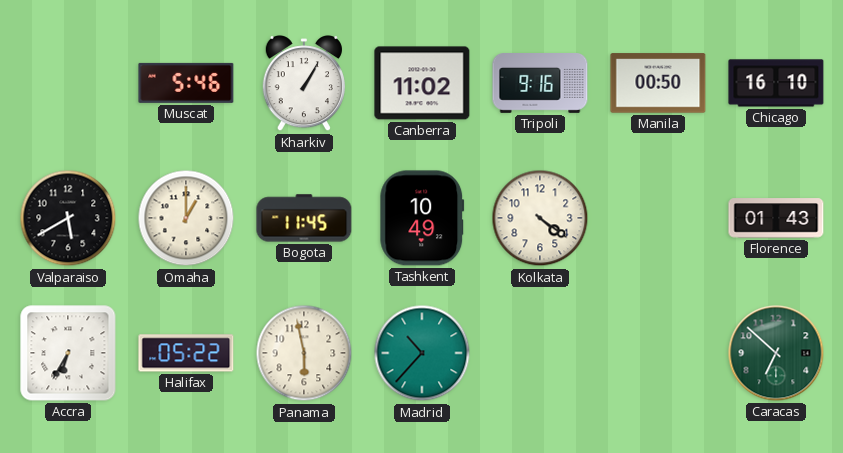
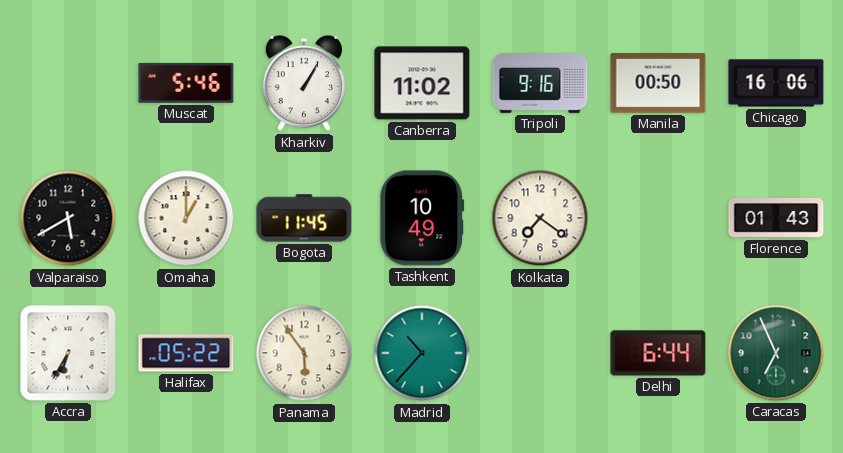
Chicago: 16:10 -> 16:06
Kolkata: 4:21 -> 7:21
Panama: 5:58 -> 5:54
Delhi: none -> 6:44
Caracas: 6:52 -> 6:56
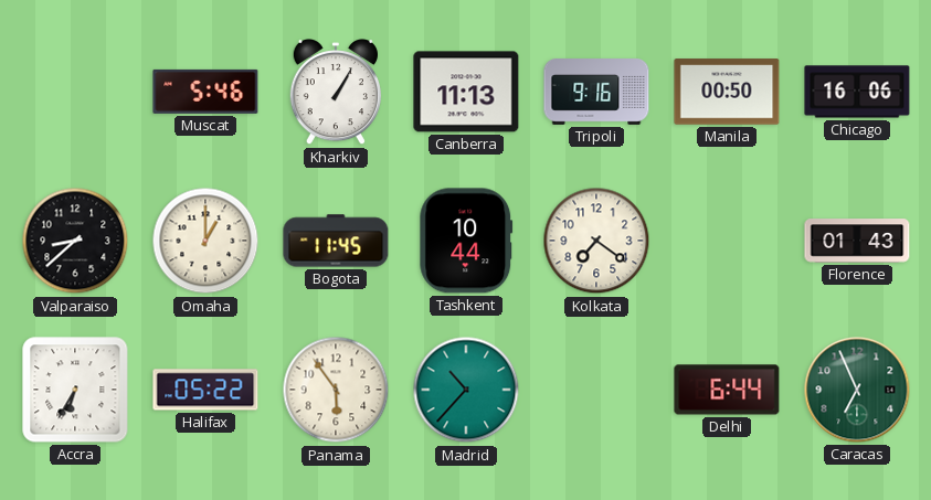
Canberra: 11:02 -> 11:13
Valparaiso: 5:40 -> 8:38
Tashkent: 10:49 -> 10:44
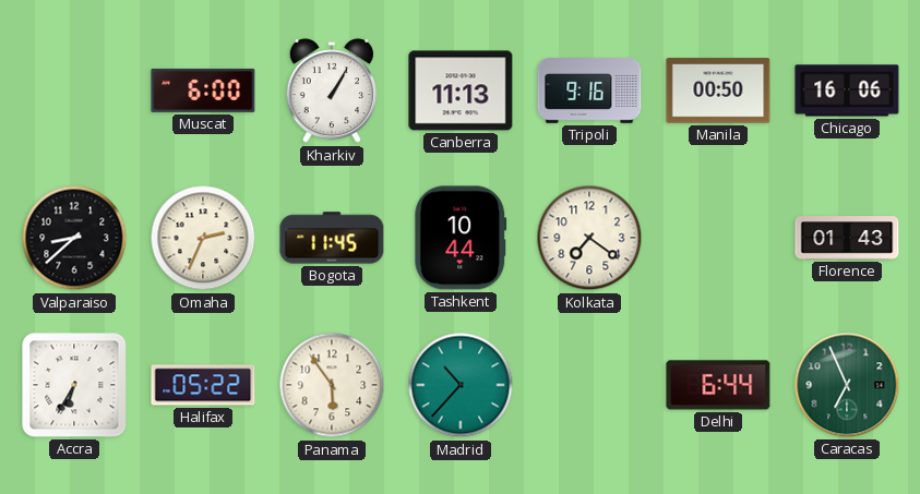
Muscat: 5:46 -> 6:00
Omaha: 1:00 -> 2:34
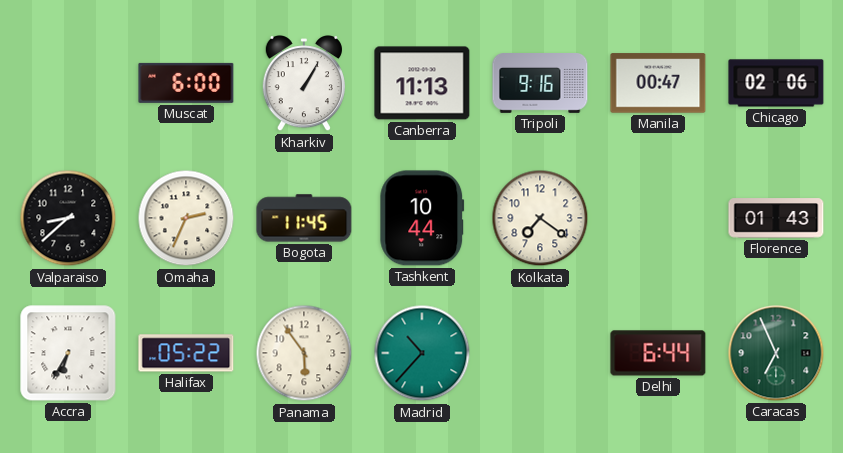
Manila: 00:50 -> 00:47
Chicago: 16:06 -> 02:06
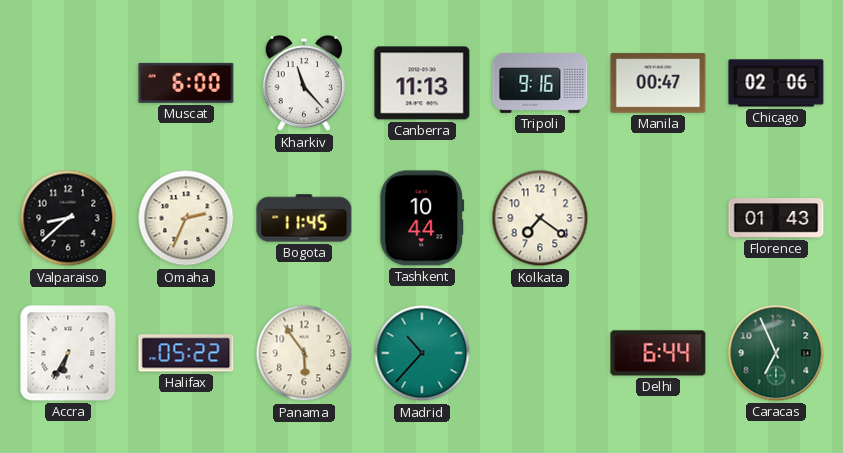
Kharkiv: 1:05 -> 11:23
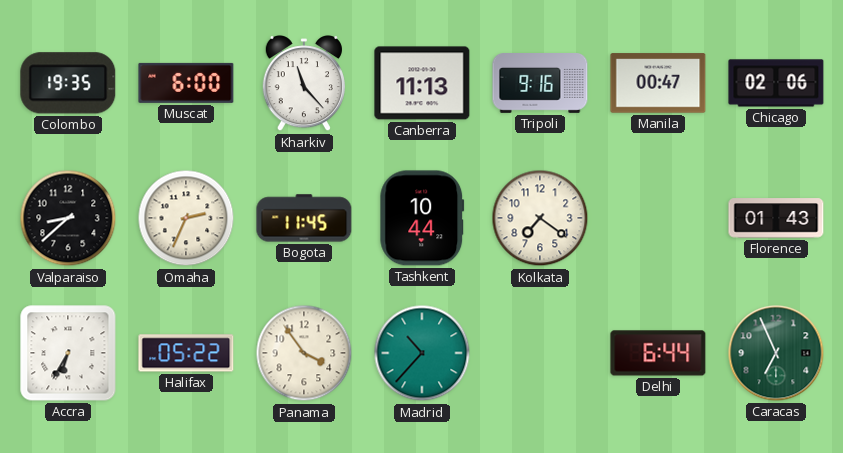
Colombo: none -> 19:35
Panama: 5:54 -> 3:54
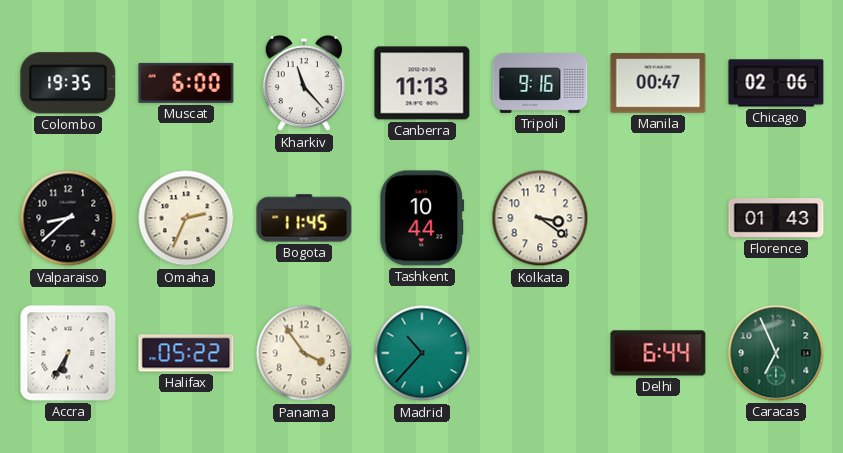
Kolkata: 7:21 -> 3:21
